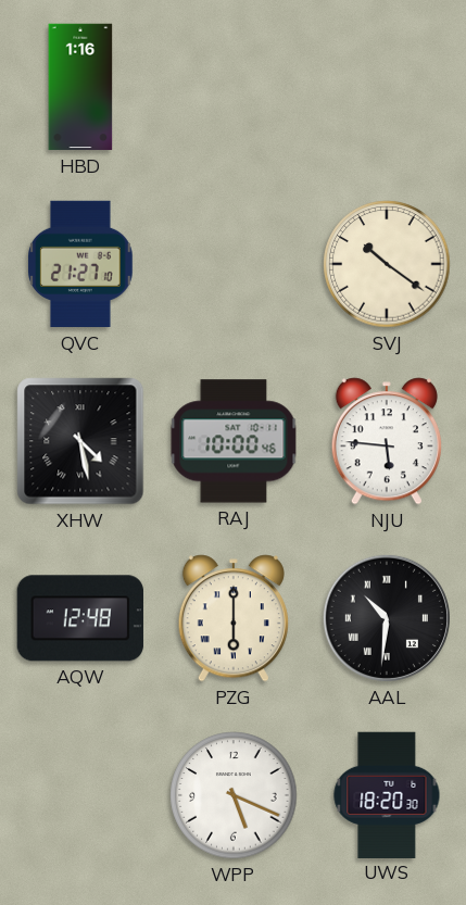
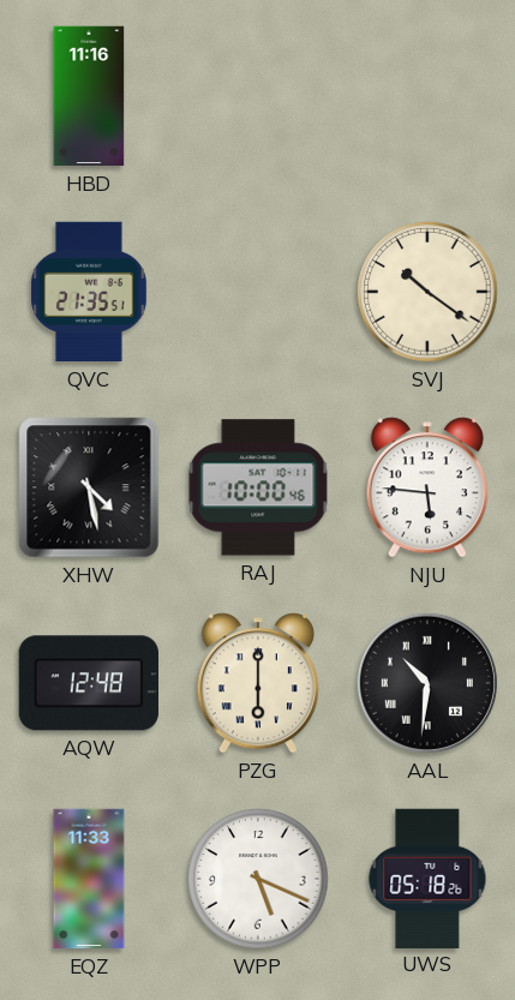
HBD: 1:16 -> 11:16
QVC: 21:27 -> 21:35
EQZ: none -> 11:33
UWS: 18:20 -> 05:18
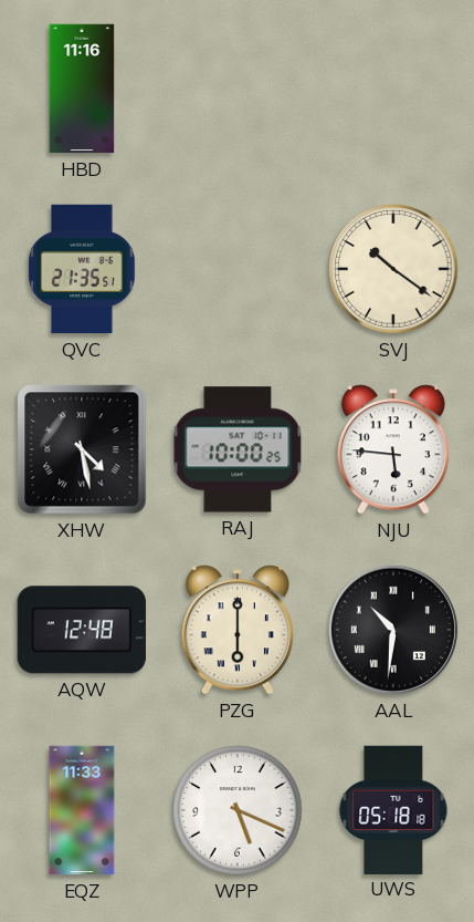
RAJ: 10:00:46 -> 10:00:25
UWS: 05:18:26 -> 05:18:18
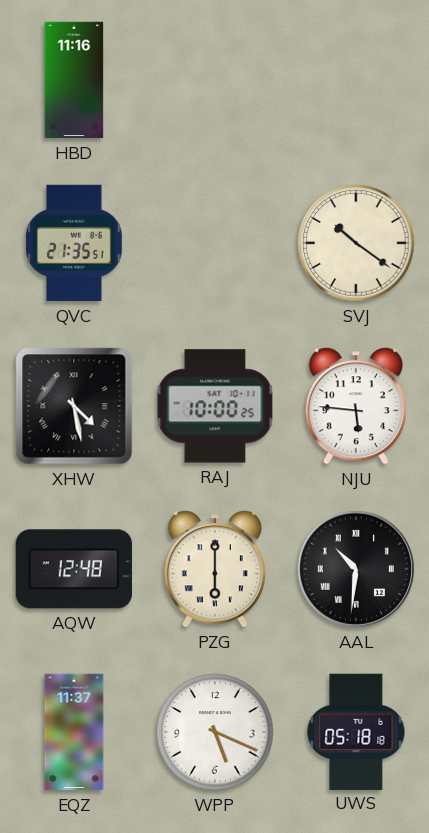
EQZ: 11:33 -> 11:37
